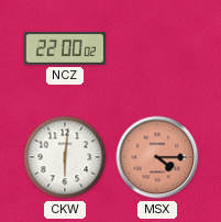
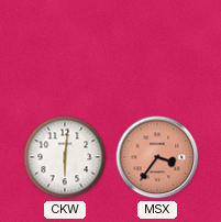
NCZ: 22:00 -> none
MSX: 4:15 -> 3:36
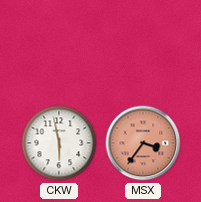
CKW: 6:01 -> 5:58
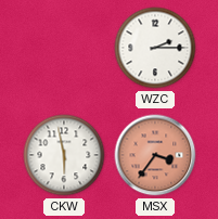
WZC: none -> 2:15
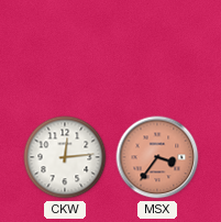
WZC: 2:15 -> none
CKW: 5:58 -> 12:14
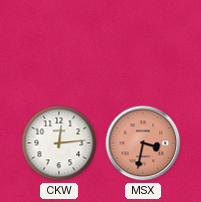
MSX: 3:36 -> 3:32
